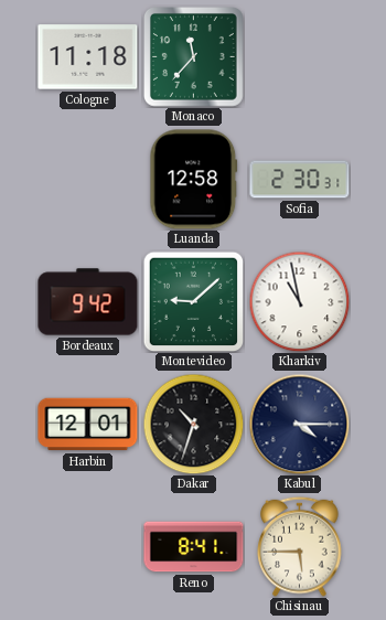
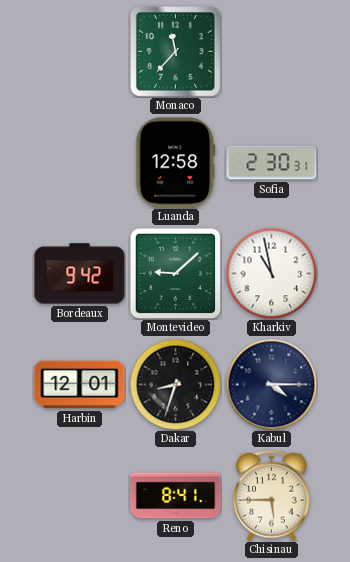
Cologne: 11:18 -> none
Dakar: 10:33 -> 8:33
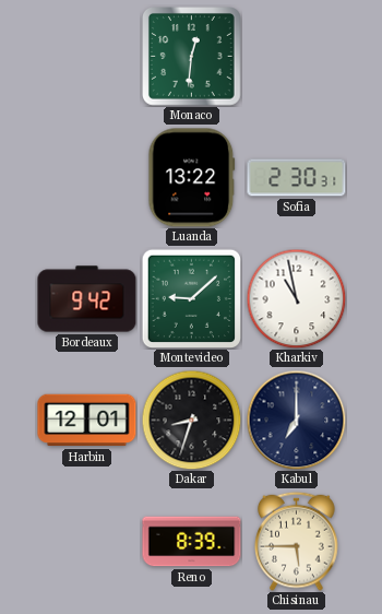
Monaco: 11:37 -> 12:31
Luanda: 12:58 -> 13:22
Kabul: 4:15 -> 7:00
Reno: 8:41 -> 8:39
